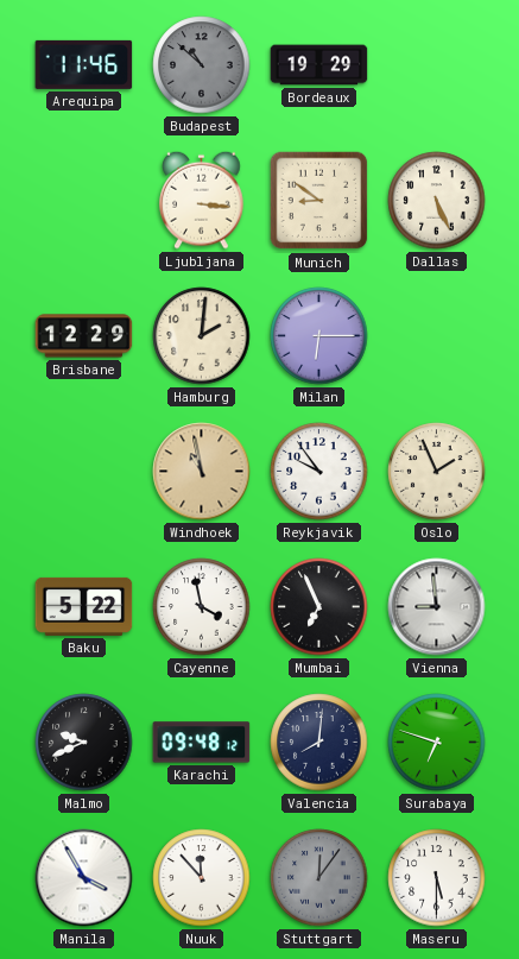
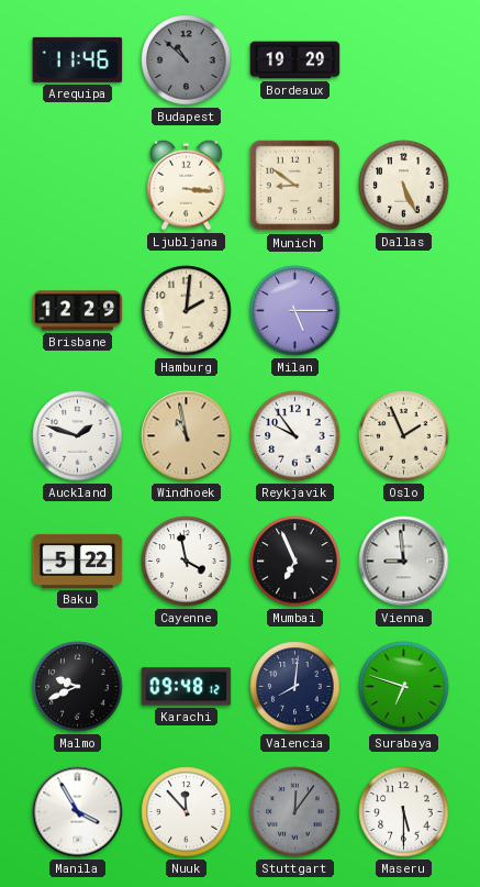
Milan: 6:15 -> 5:15
Auckland: none -> 1:48
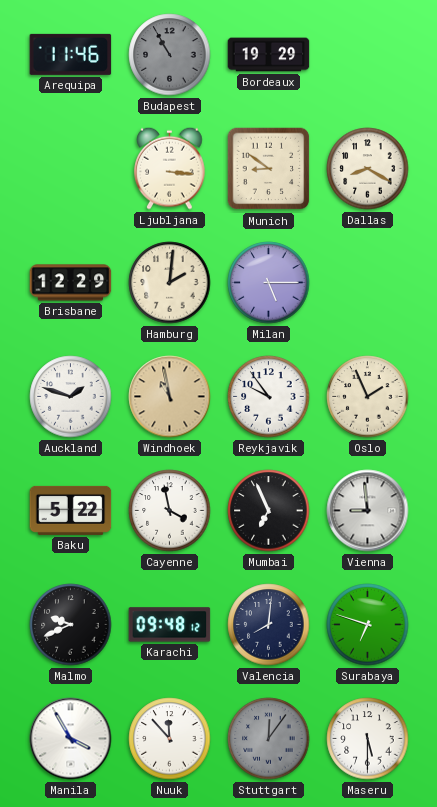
Budapest: 10:52 -> 10:55
Dallas: 5:26 -> 8:20
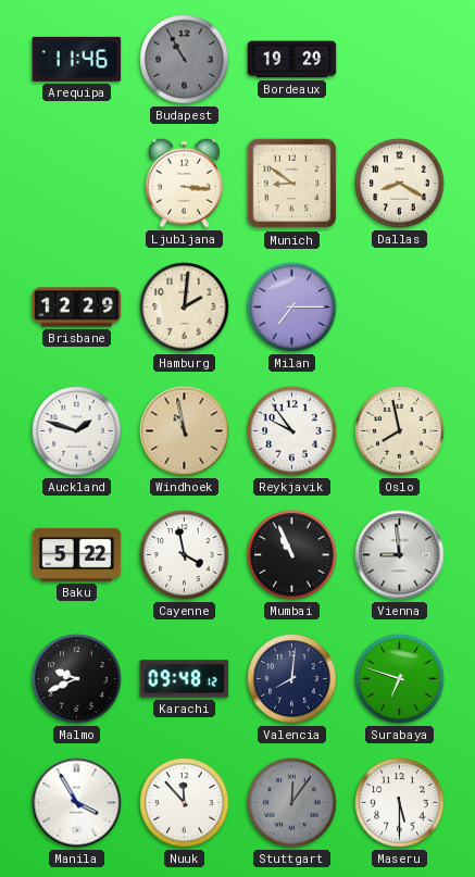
Milan: 5:15 -> 7:15
Oslo: 1:56 -> 7:58
Mumbai: 6:56 -> 10:56
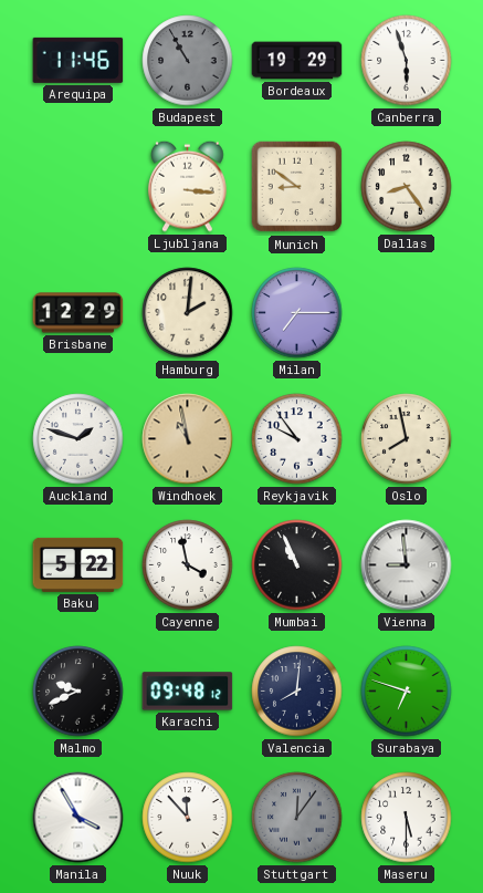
Canberra: none -> 5:57
Dallas: 8:20 -> 8:24
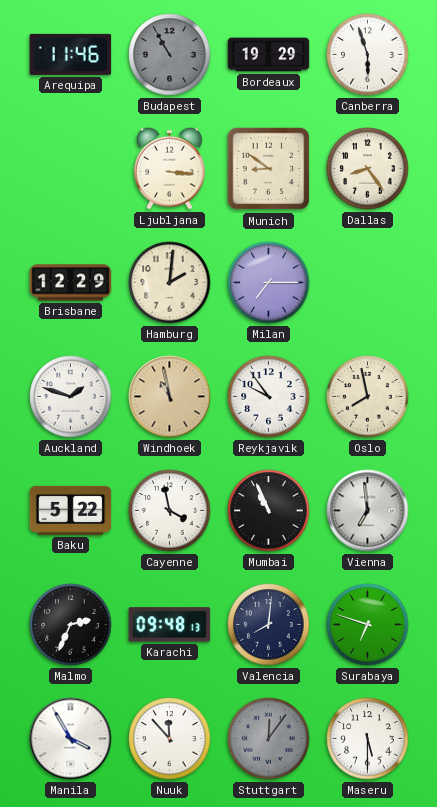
Vienna: 8:59 -> 6:59
Malmo: 9:41 -> 2:34
Karachi: 09:48:12 -> 09:48:13
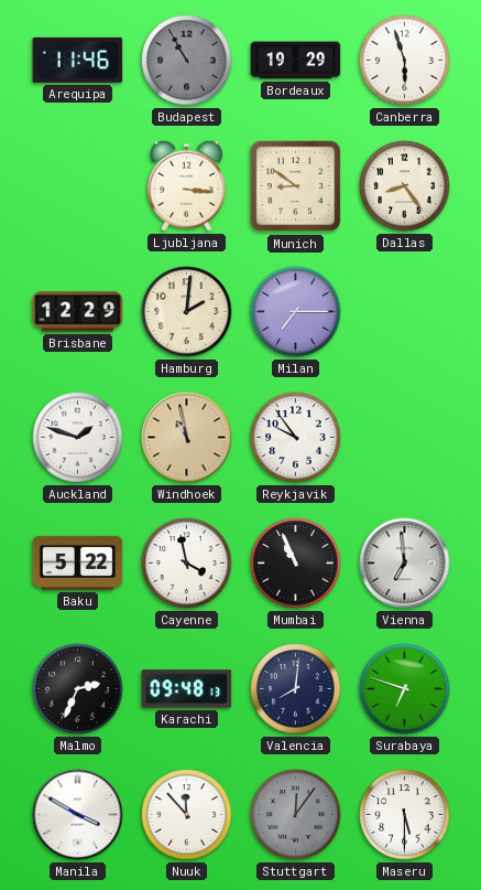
Oslo: 7:58 -> none
Manila: 3:55 -> 3:50
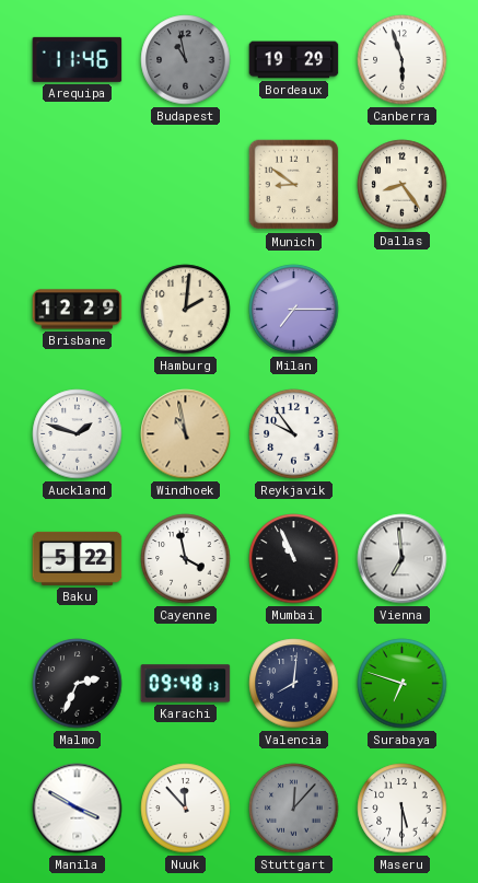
Budapest: 10:55 -> 10:58
Ljubljana: 3:16 -> none
Stuttgart: 12:06 -> 12:07
